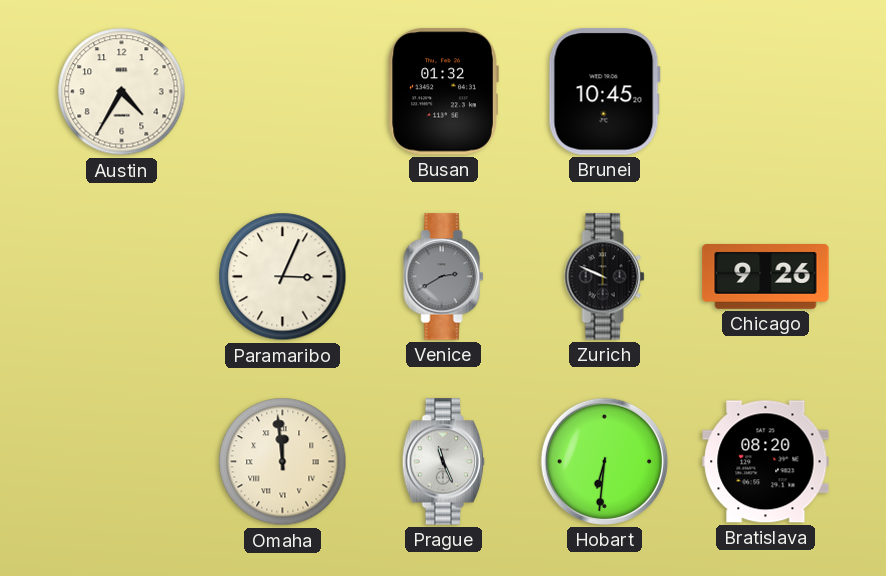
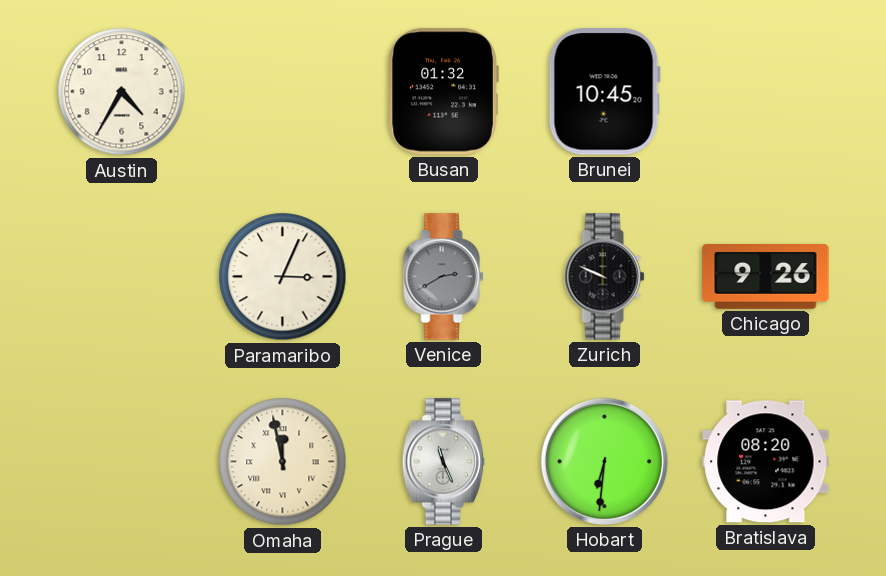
Omaha: 11:59 -> 11:58
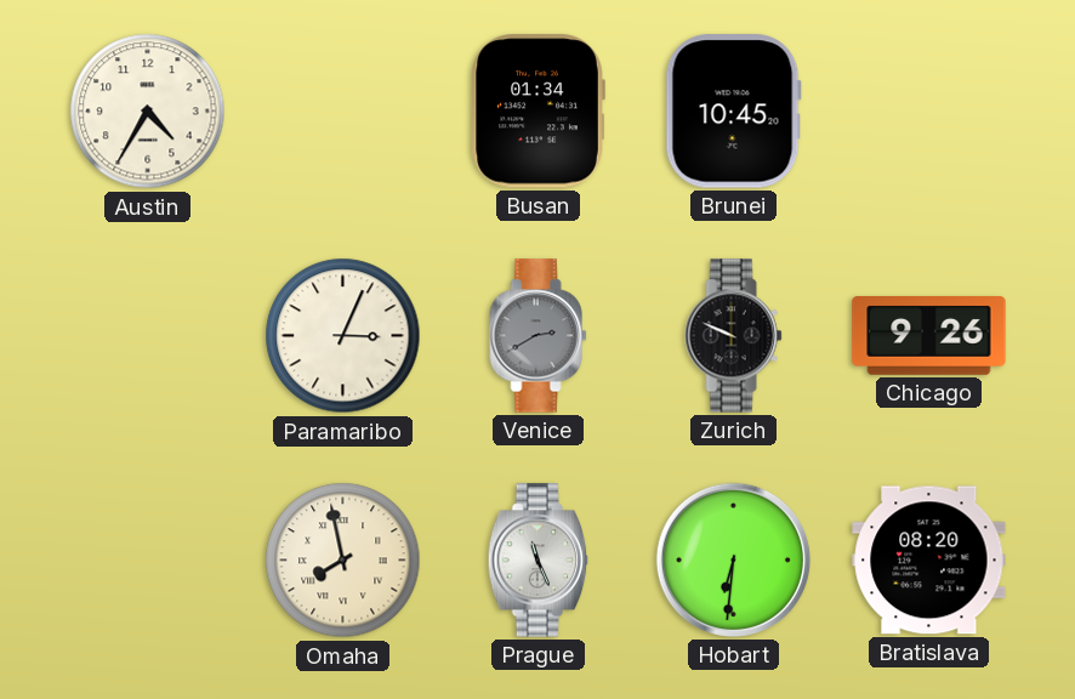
Busan: 01:32 -> 01:34
Omaha: 11:58 -> 7:58
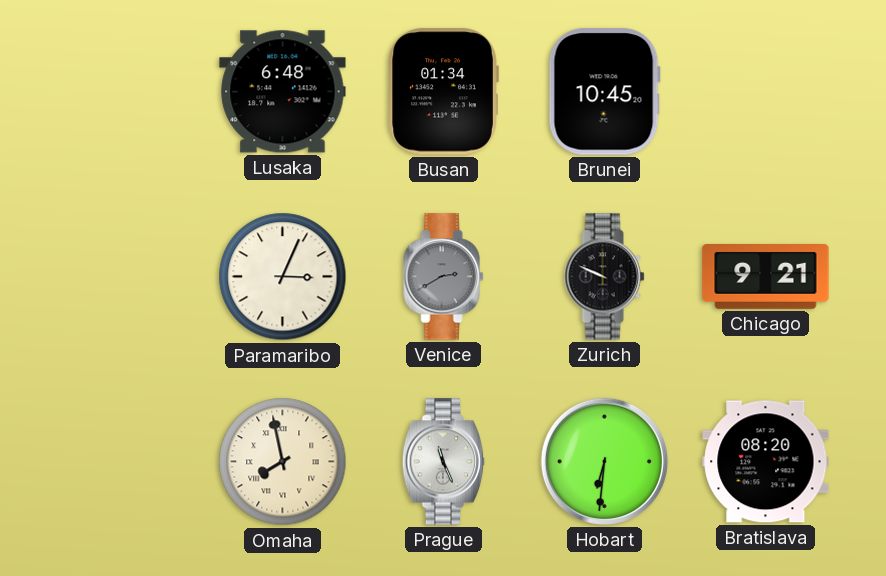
Austin: 4:35 -> none
Lusaka: none -> 6:48
Chicago: 9:26 -> 9:21
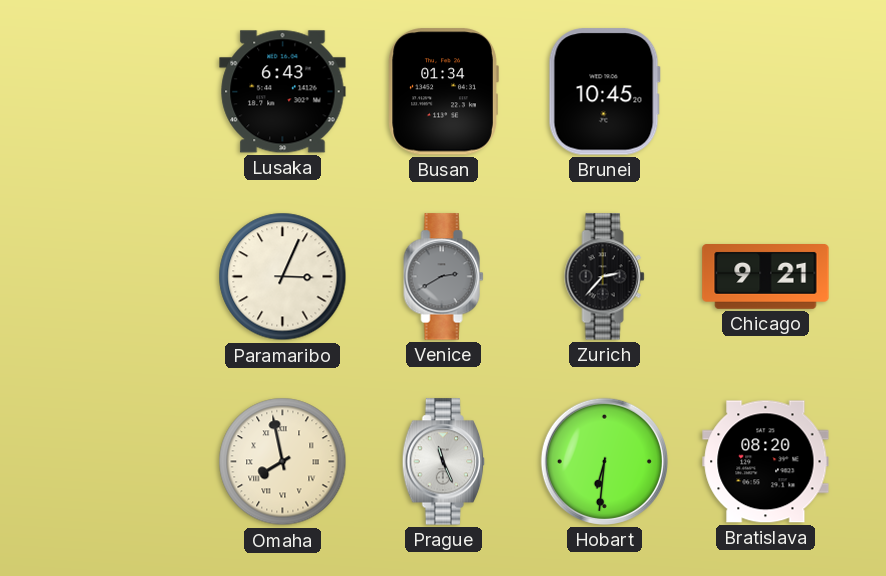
Lusaka: 6:48 -> 6:43
Zurich: 9:49 -> 2:37
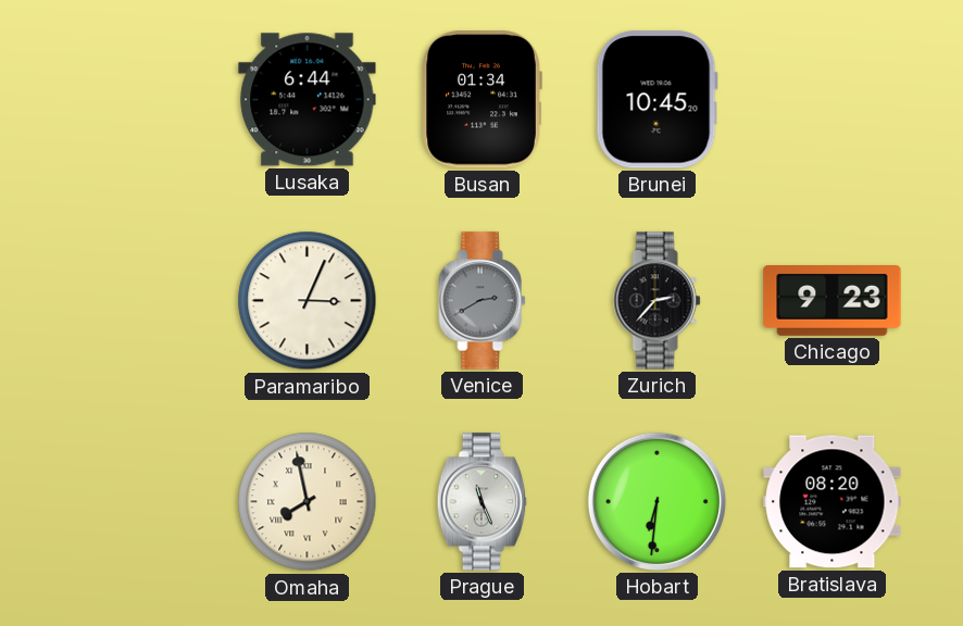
Lusaka: 6:43 -> 6:44
Chicago: 9:21 -> 9:23
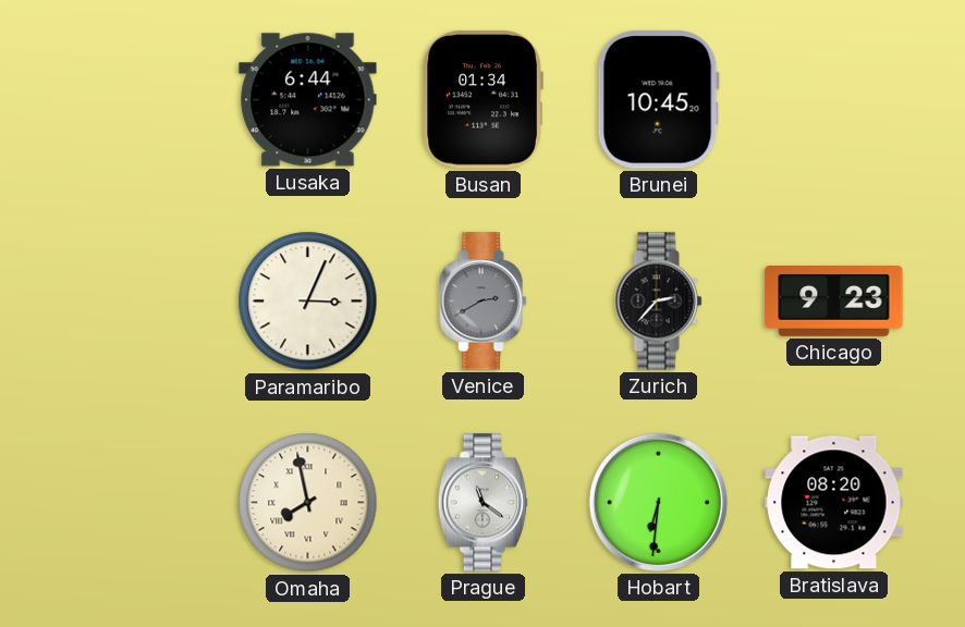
Prague: 11:26 -> 11:21
